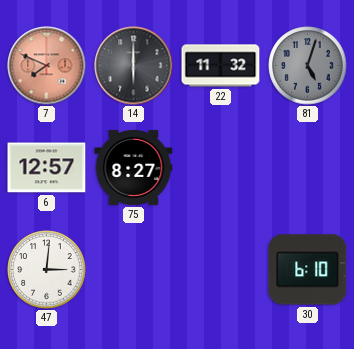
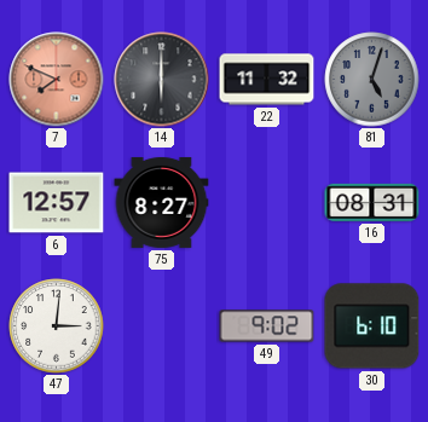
16: none -> 08:31
49: none -> 9:02
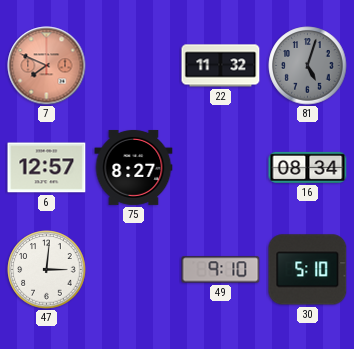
14: 6:00 -> none
16: 08:31 -> 08:34
49: 9:02 -> 9:10
30: 6:10 -> 5:10
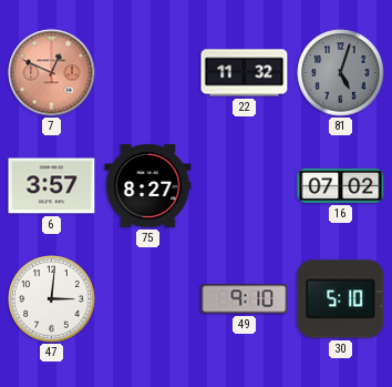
7: 7:49 -> 12:49
6: 12:57 -> 3:57
16: 08:34 -> 07:02
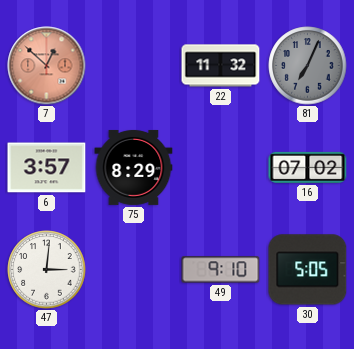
7: 12:49 -> 12:52
81: 5:03 -> 7:04
75: 8:27 -> 8:29
30: 5:10 -> 5:05
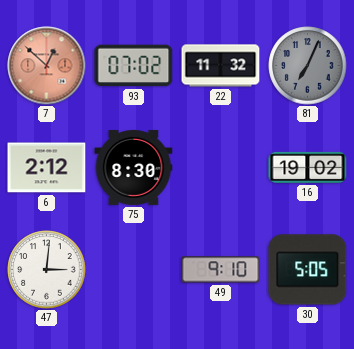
93: none -> 07:02
6: 3:57 -> 2:12
75: 8:29 -> 8:30
16: 07:02 -> 19:02
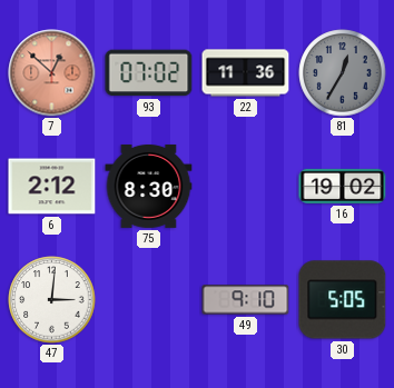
22: 11:32 -> 11:36
81: 7:04 -> 12:35
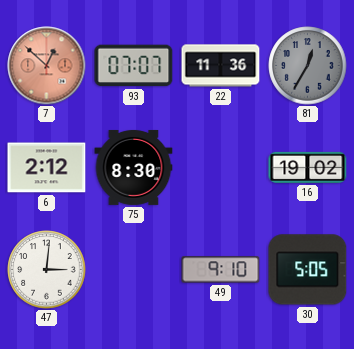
93: 07:02 -> 07:07
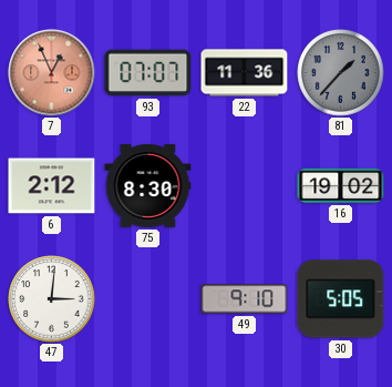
7: 12:52 -> 12:56
81: 12:35 -> 1:37
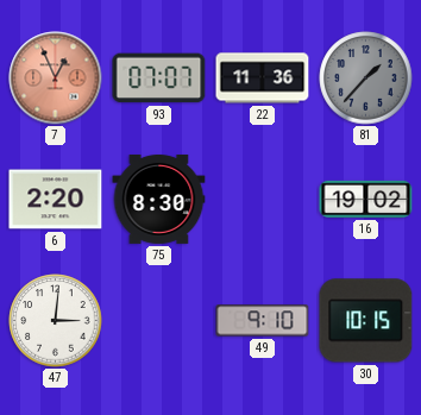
6: 2:12 -> 2:20
30: 5:05 -> 10:15
